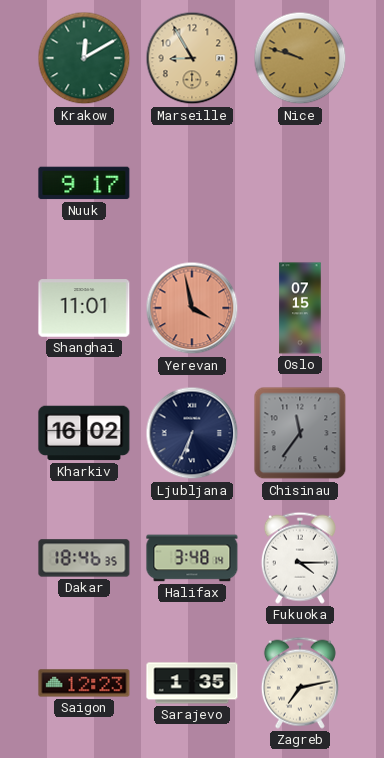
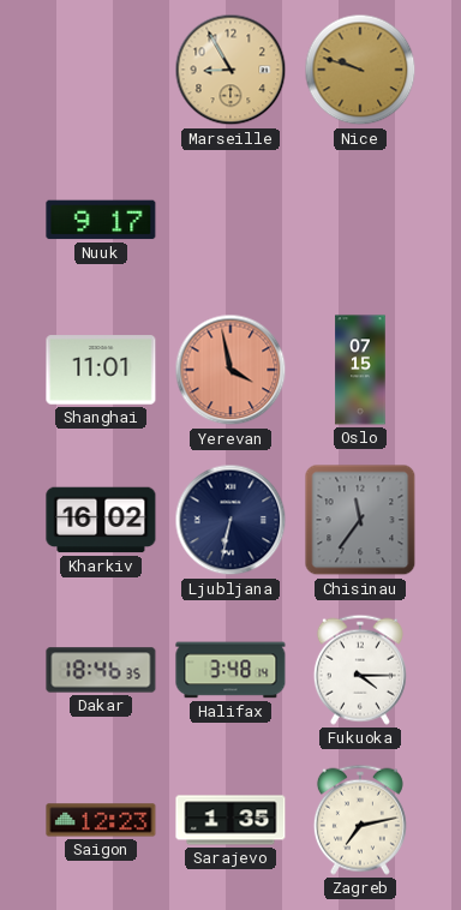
Krakow: 12:10 -> none
Ljubljana: 6:34 -> 6:32
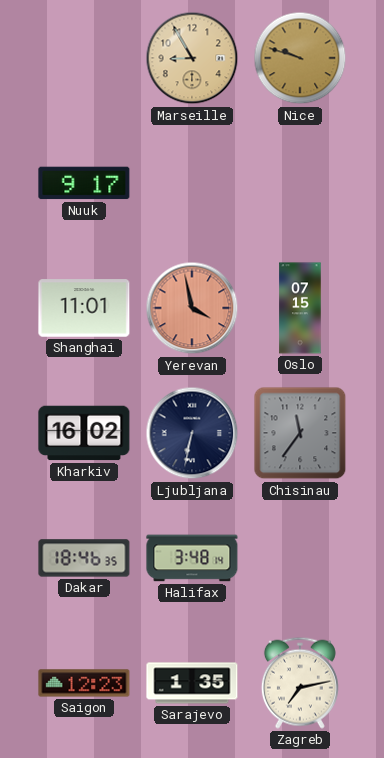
Fukuoka: 4:15 -> none
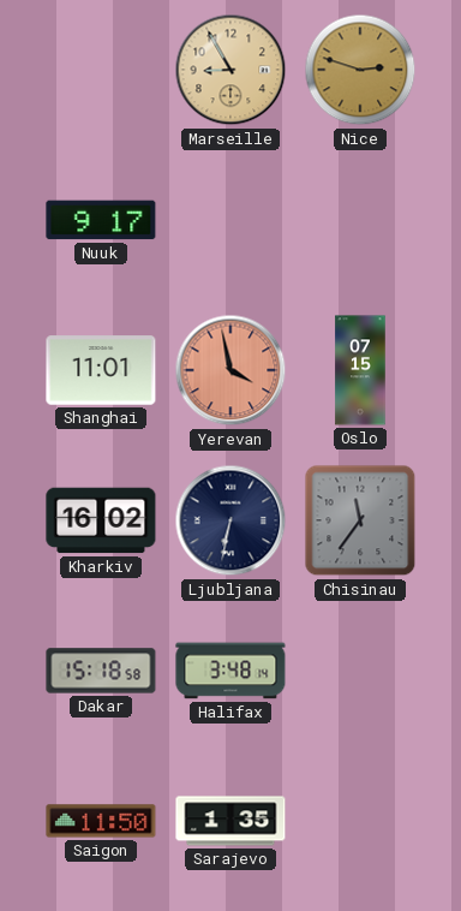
Nice: 9:48 -> 2:48
Dakar: 18:46 -> 15:18
Saigon: 12:23 -> 11:50
Zagreb: 7:13 -> none
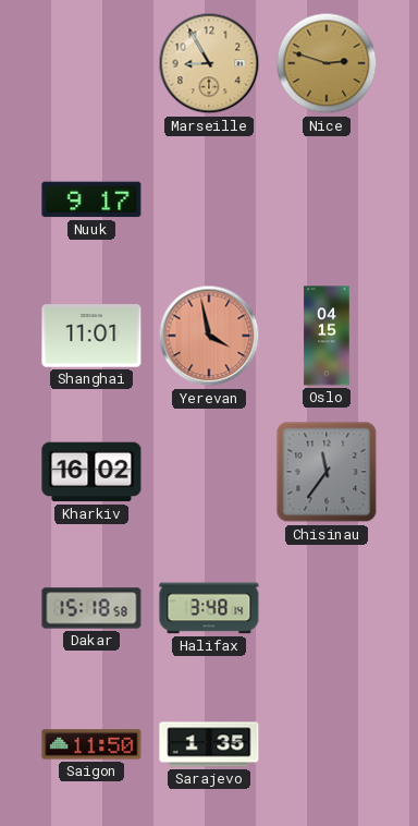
Oslo: 07:15 -> 04:15
Ljubljana: 6:32 -> none
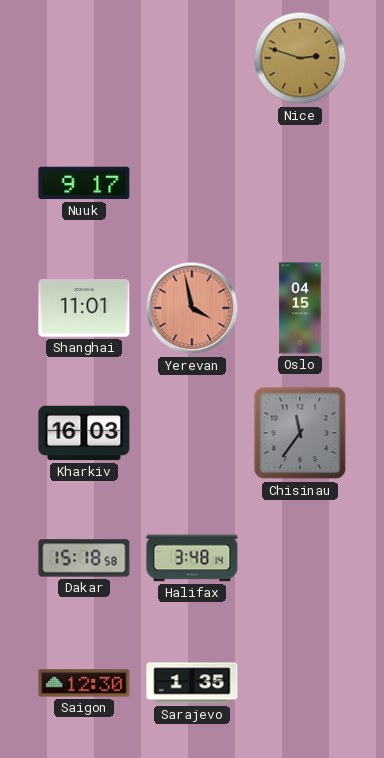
Marseille: 8:55 -> none
Kharkiv: 16:02 -> 16:03
Saigon: 11:50 -> 12:30
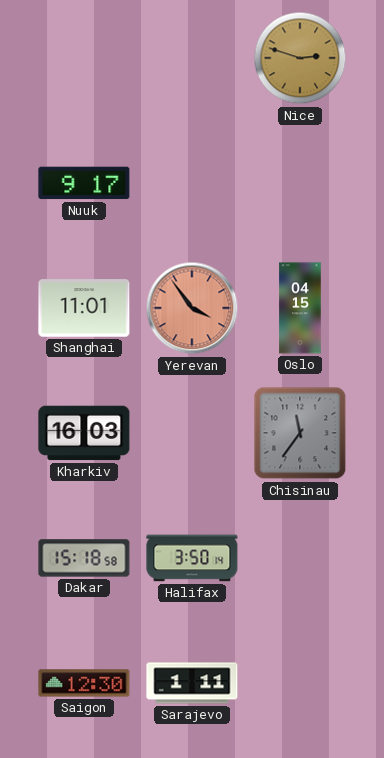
Yerevan: 3:58 -> 3:54
Halifax: 3:48 -> 3:50
Sarajevo: 1:35 -> 1:11
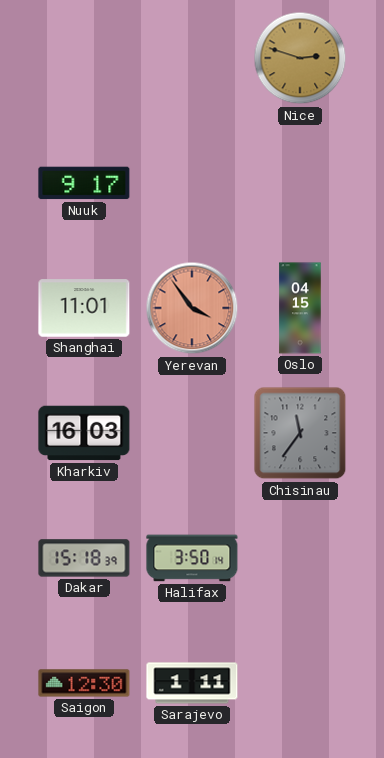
Dakar: 15:18:58 -> 15:18:39
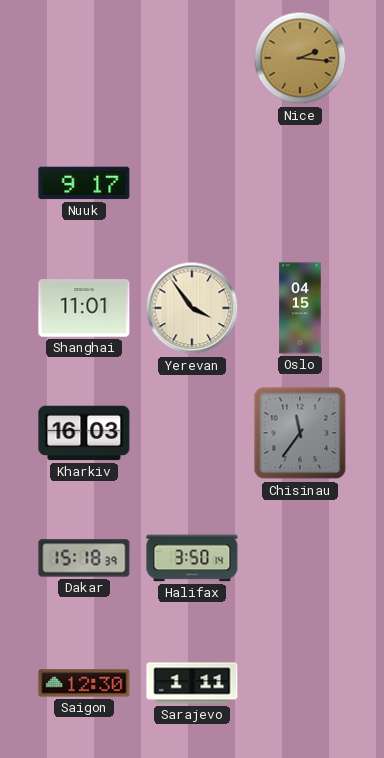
Nice: 2:48 -> 2:16
Yerevan dial: salmon -> cream
